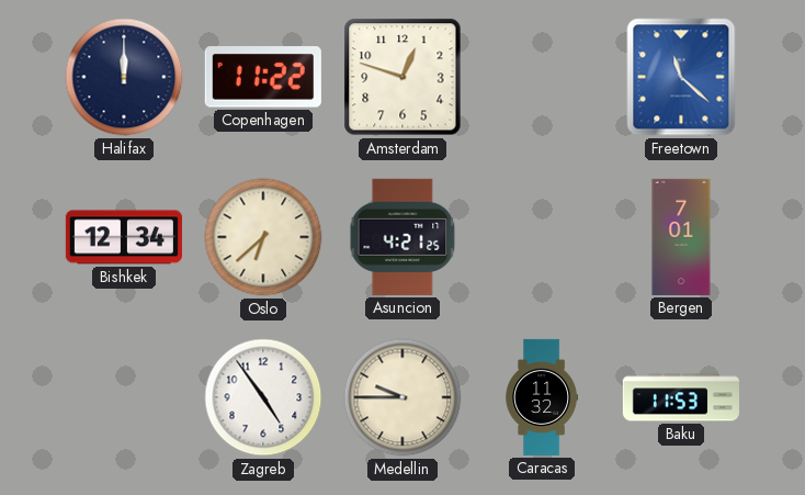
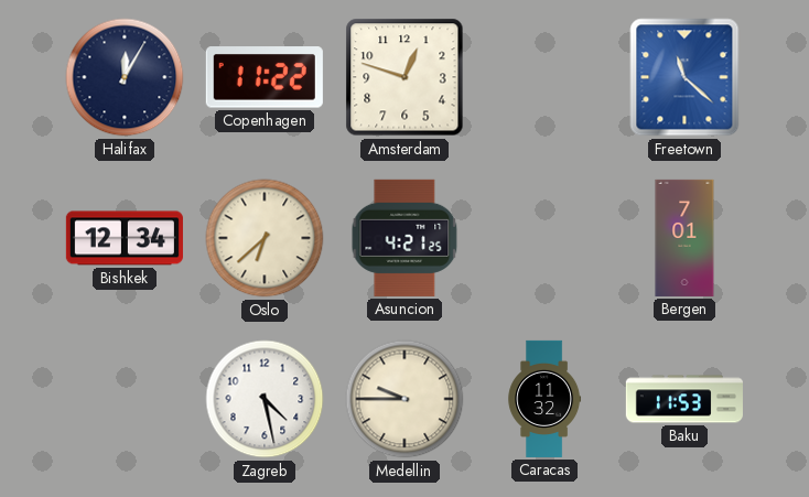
Halifax: 12:00 -> 12:05
Zagreb: 4:54 -> 4:28
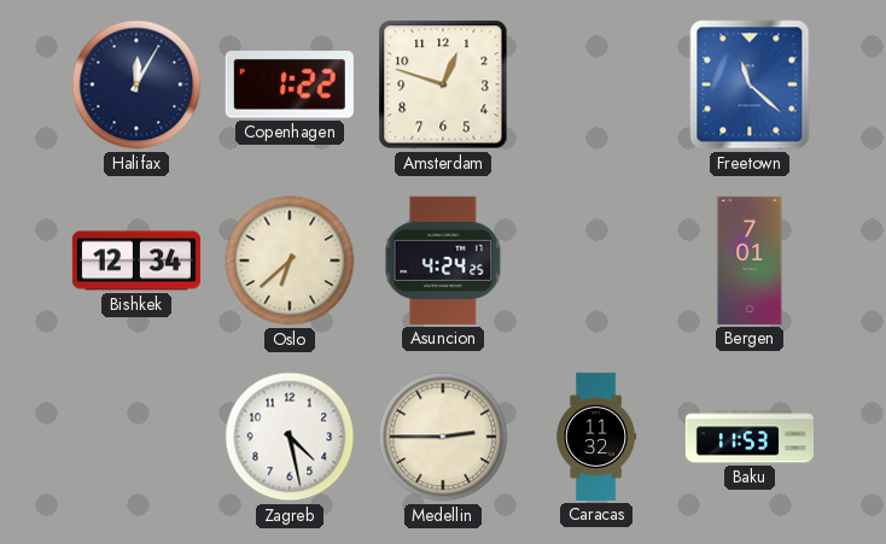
Copenhagen: 11:22 -> 1:22
Asuncion: 4:21 -> 4:24
Medellin: 9:45 -> 2:45
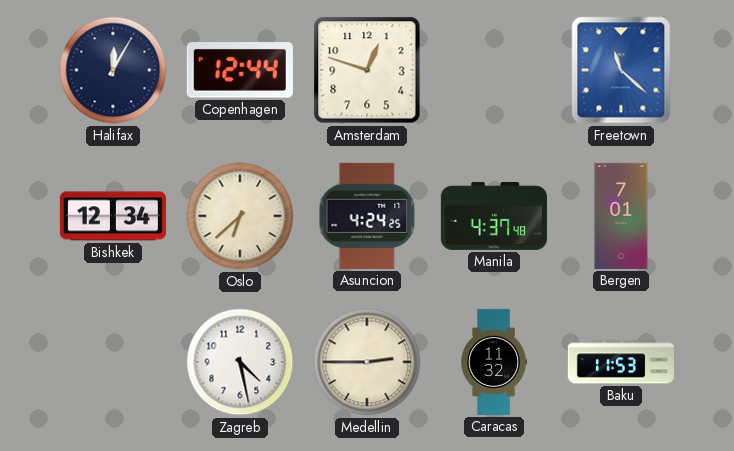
Copenhagen: 1:22 -> 12:44
Manila: none -> 4:37
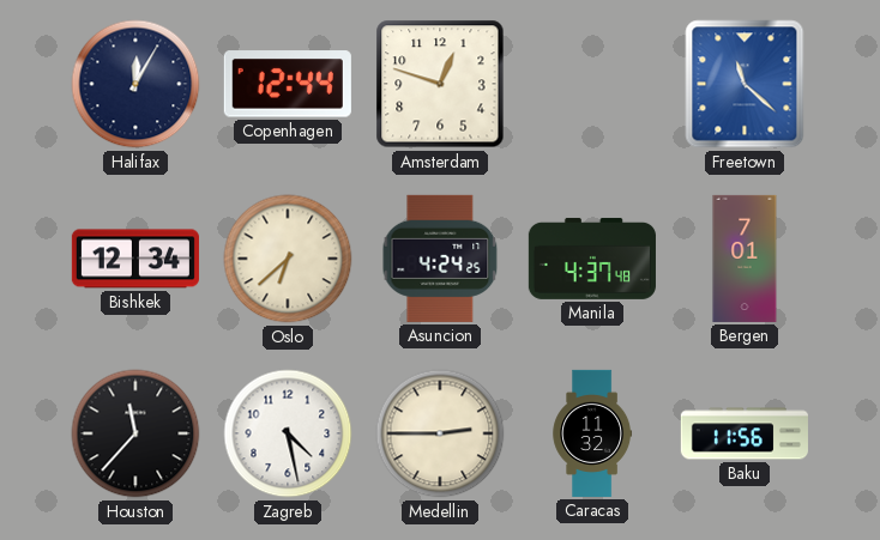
Houston: none -> 11:37
Baku: 11:53 -> 11:56
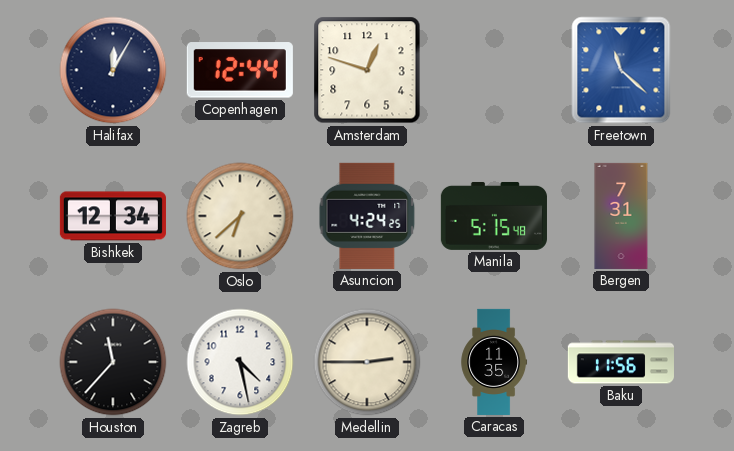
Manila: 4:37 -> 5:15
Bergen: 7:01 -> 7:31
Caracas: 11:32 -> 11:35
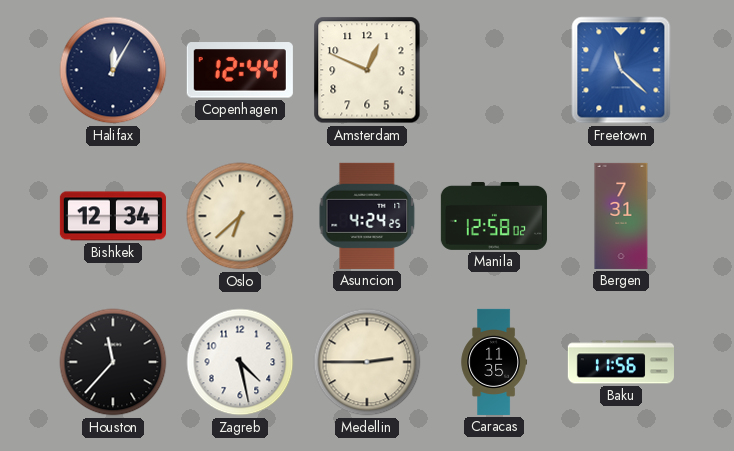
Amsterdam: 12:48 -> 12:49
Manila: 5:15 -> 12:58
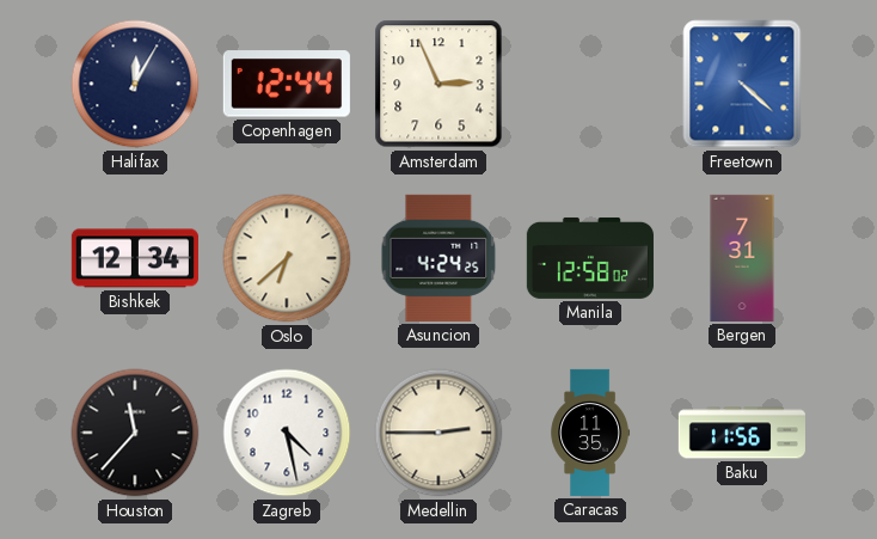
Amsterdam: 12:49 -> 2:56
Freetown: 11:22 -> 4:22
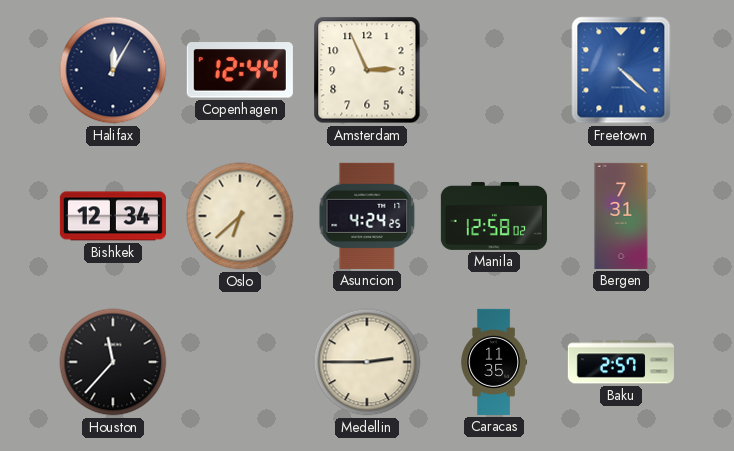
Zagreb: 4:28 -> none
Baku: 11:56 -> 2:57
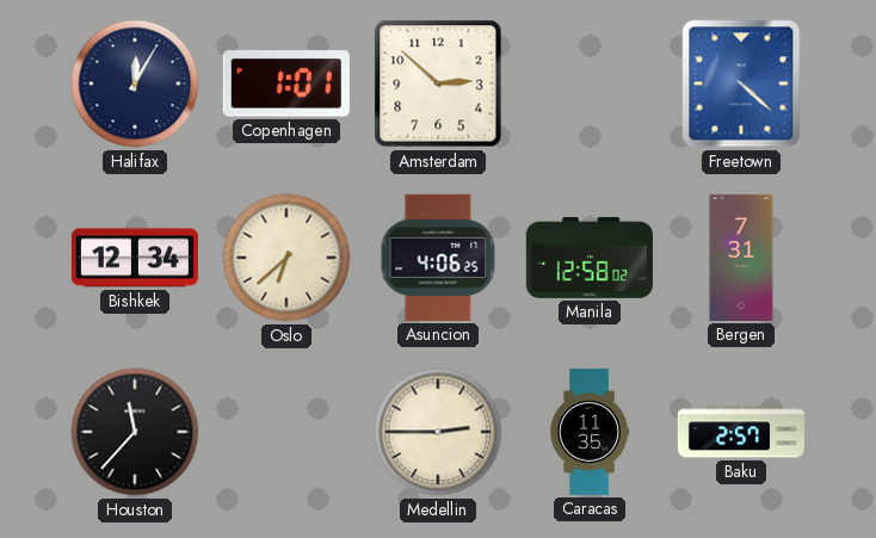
Copenhagen: 12:44 -> 1:01
Amsterdam: 2:56 -> 2:52
Asuncion: 4:24 -> 4:06
